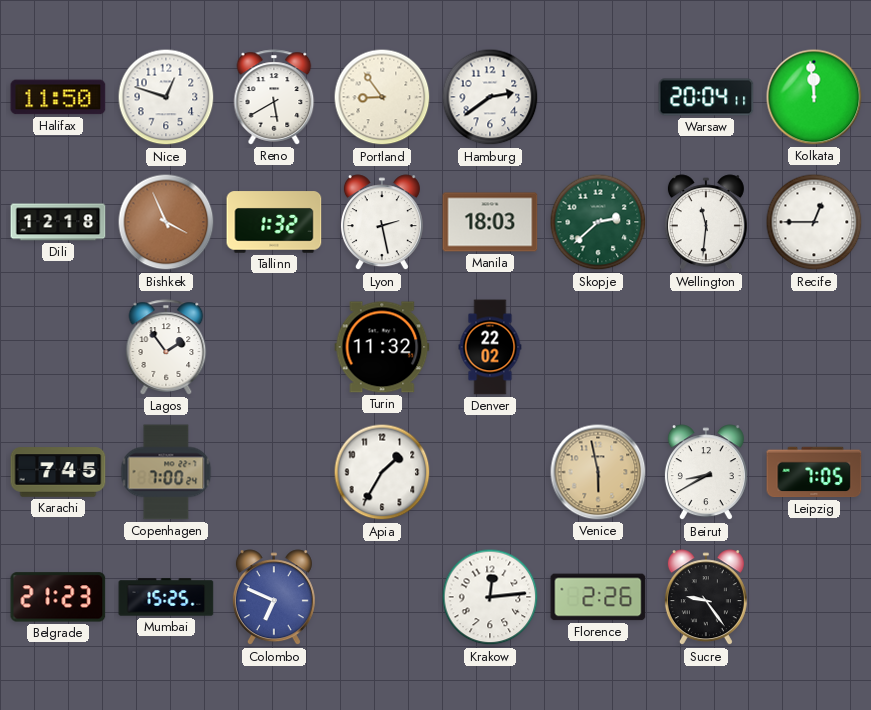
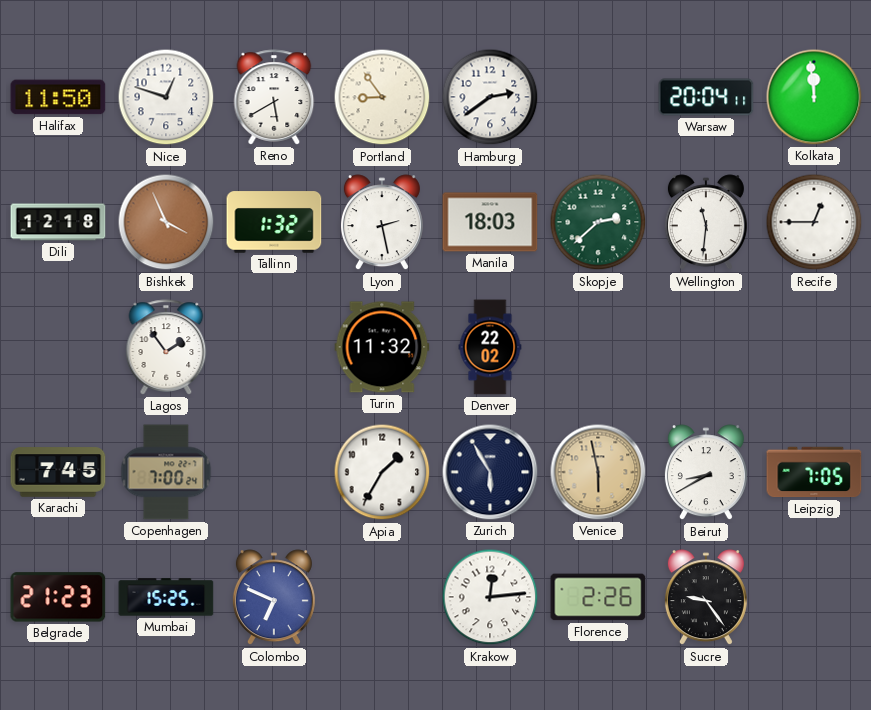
Zurich: none -> 5:55
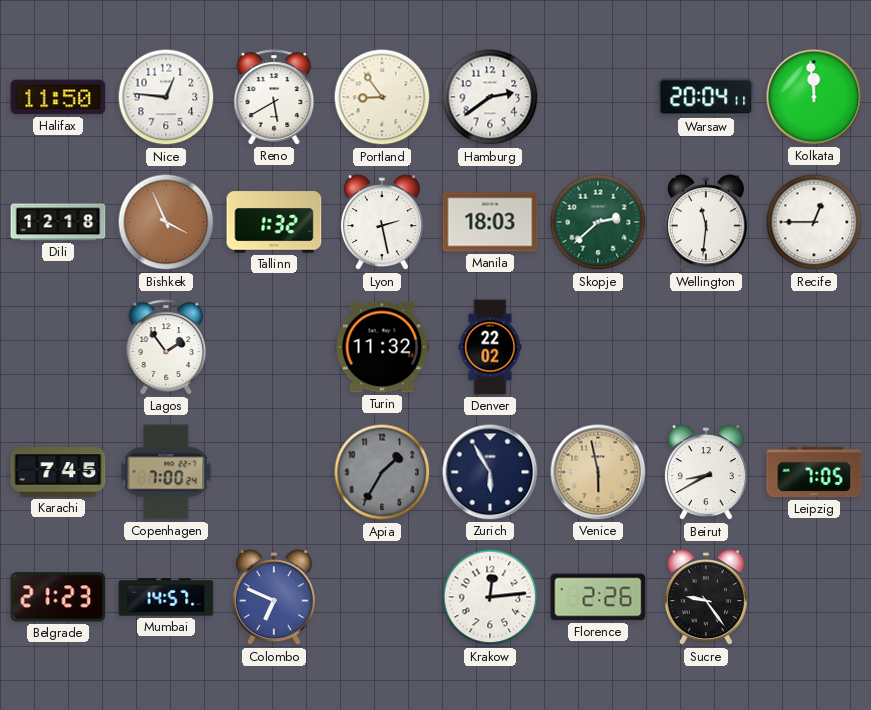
Nice: 12:48 -> 12:46
Apia dial: white -> grey
Mumbai: 15:25 -> 14:57
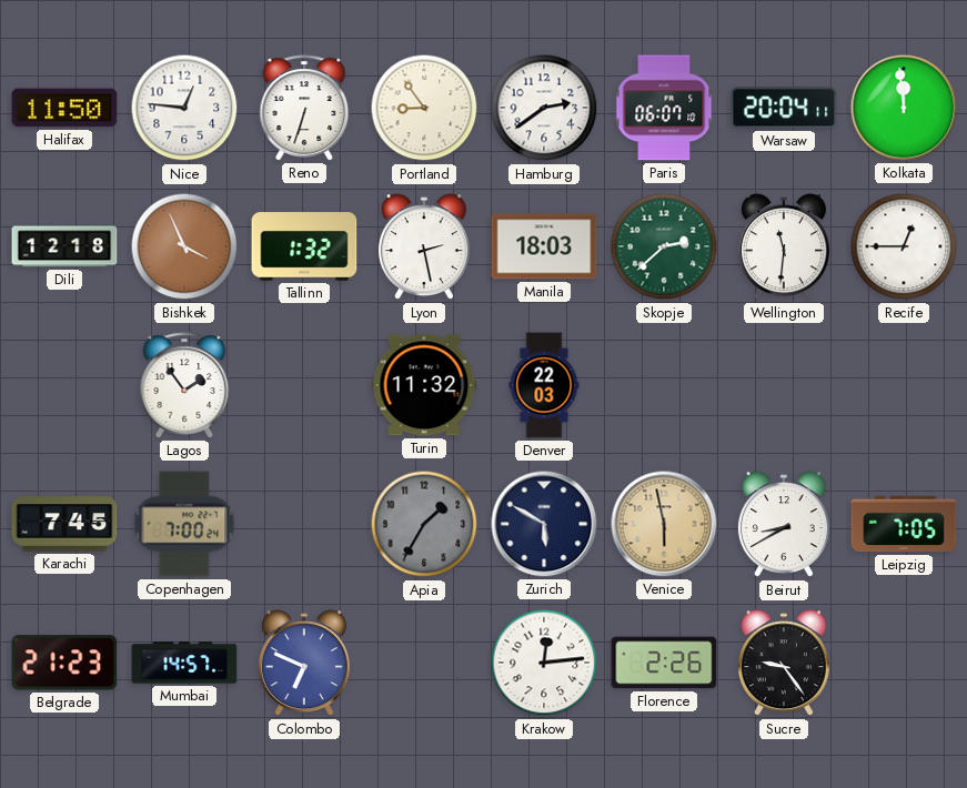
Reno: 5:40 -> 6:33
Paris: none -> 06:07
Denver: 22:02 -> 22:03
Zurich: 5:55 -> 5:50
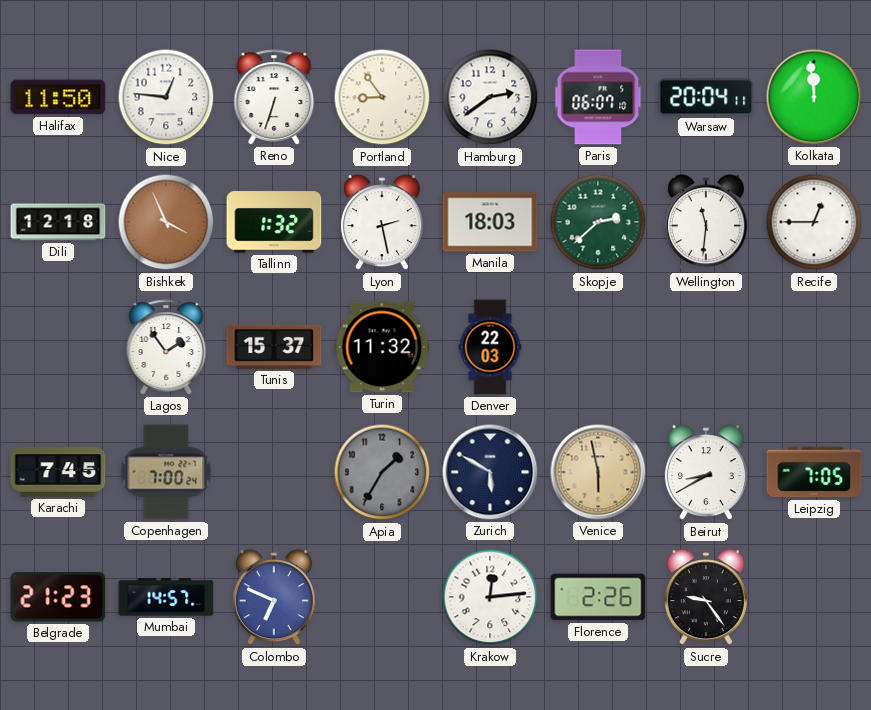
Tunis: none -> 15:37
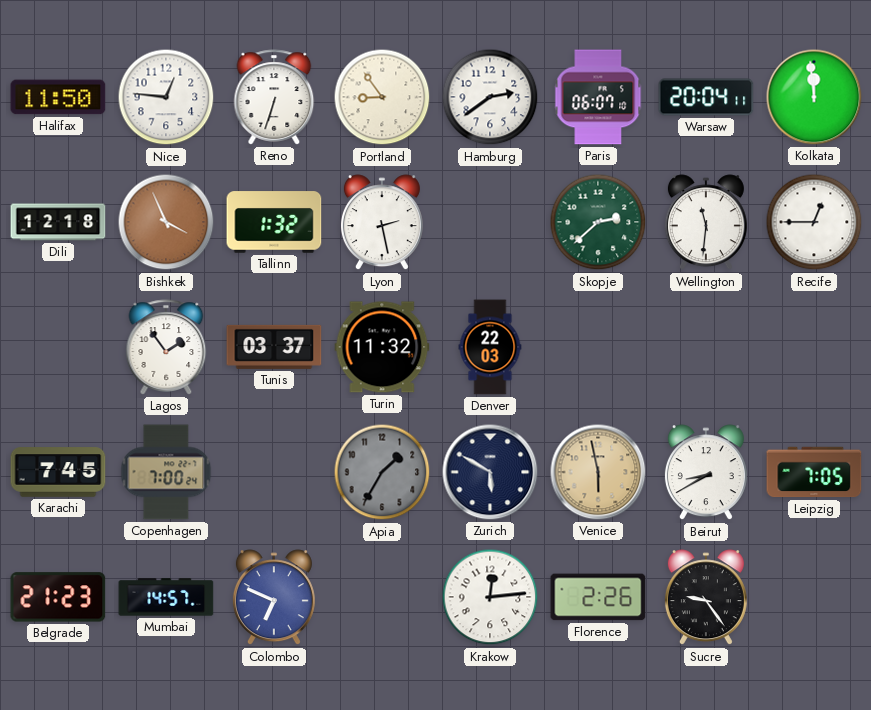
Manila: 18:03 -> none
Tunis: 15:37 -> 03:37
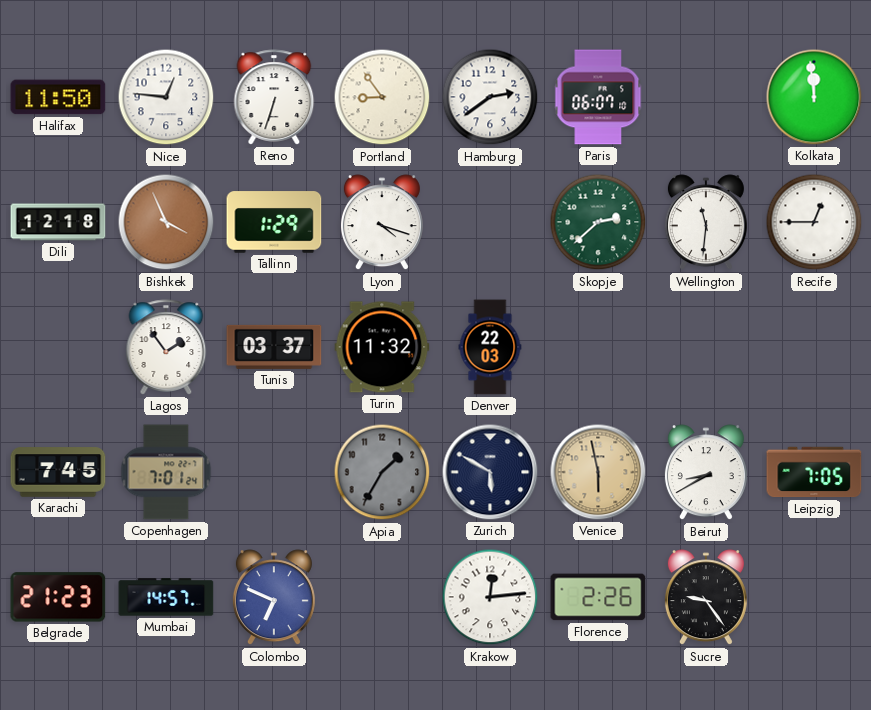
Warsaw: 20:04 -> none
Tallinn: 1:32 -> 1:29
Lyon: 2:28 -> 4:18
Copenhagen: 7:00 -> 7:01
